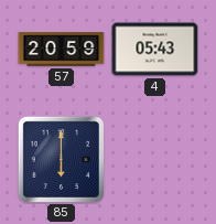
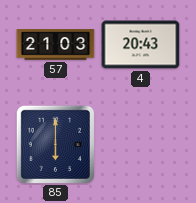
57: 20:59 -> 21:03
4: 05:43 -> 20:43
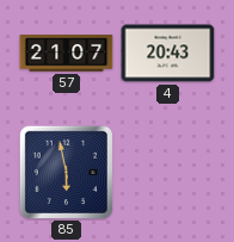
57: 21:03 -> 21:07
85: 6:00 -> 5:58
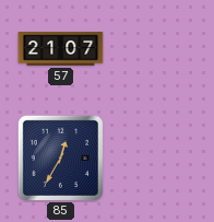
4: 20:43 -> none
85: 5:58 -> 12:35
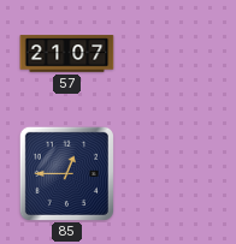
85: 12:35 -> 12:45
